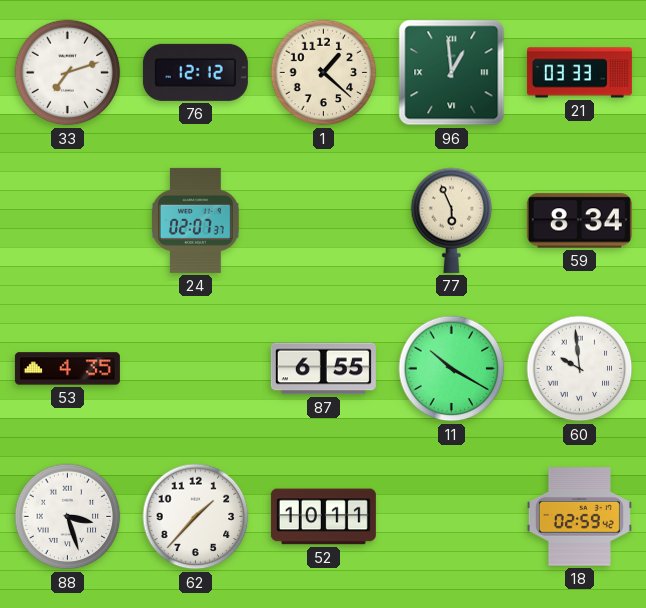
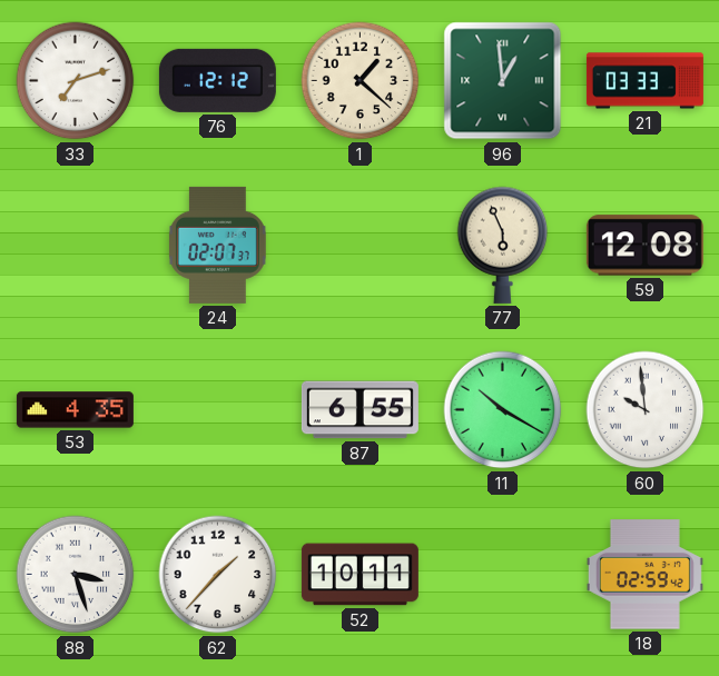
59: 8:34 -> 12:08
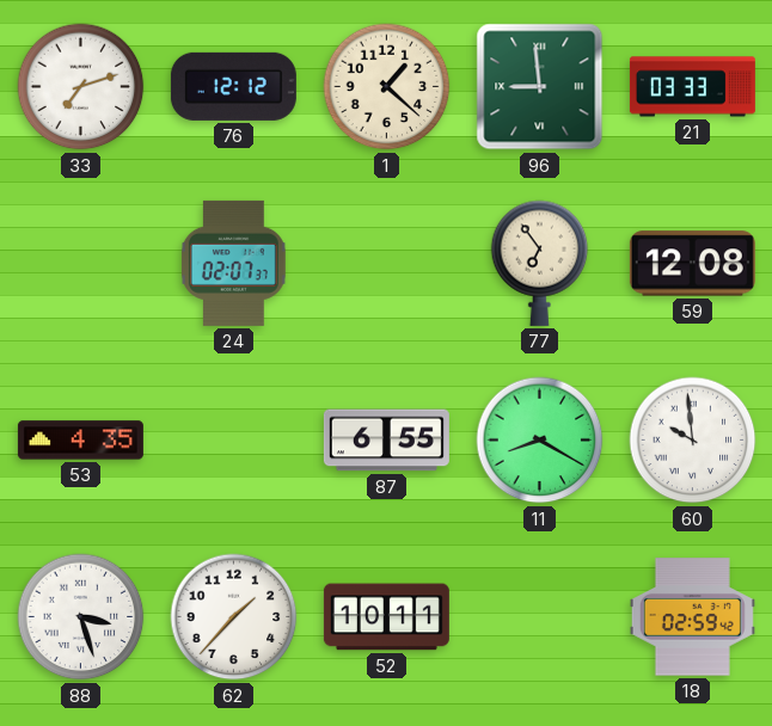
96: 12:59 -> 8:59
77: 5:56 -> 6:54
11: 10:20 -> 8:20
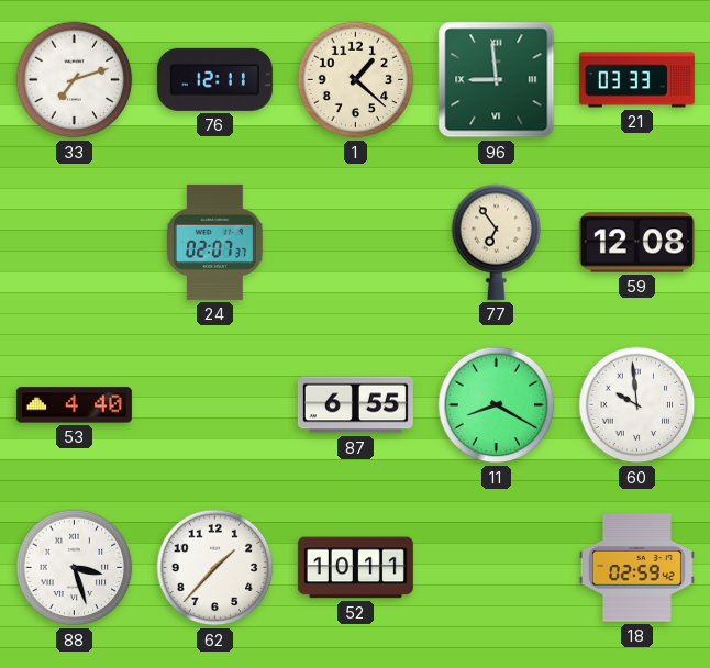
76: 12:12 -> 12:11
53: 4:35 -> 4:40
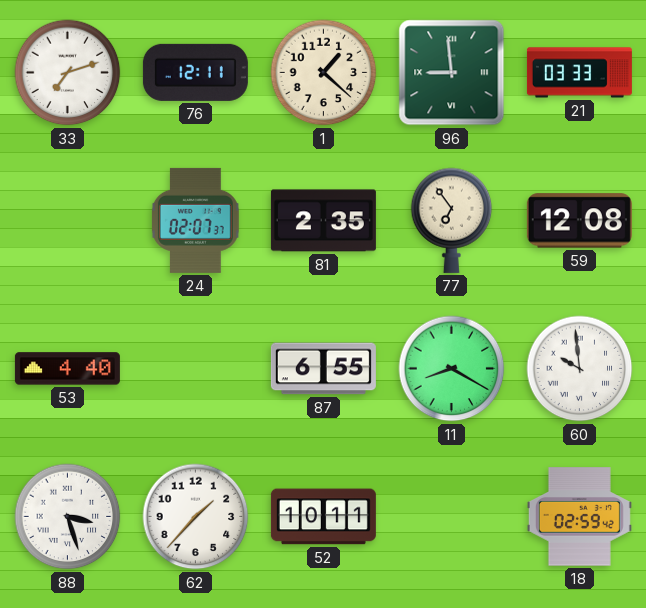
81: none -> 2:35
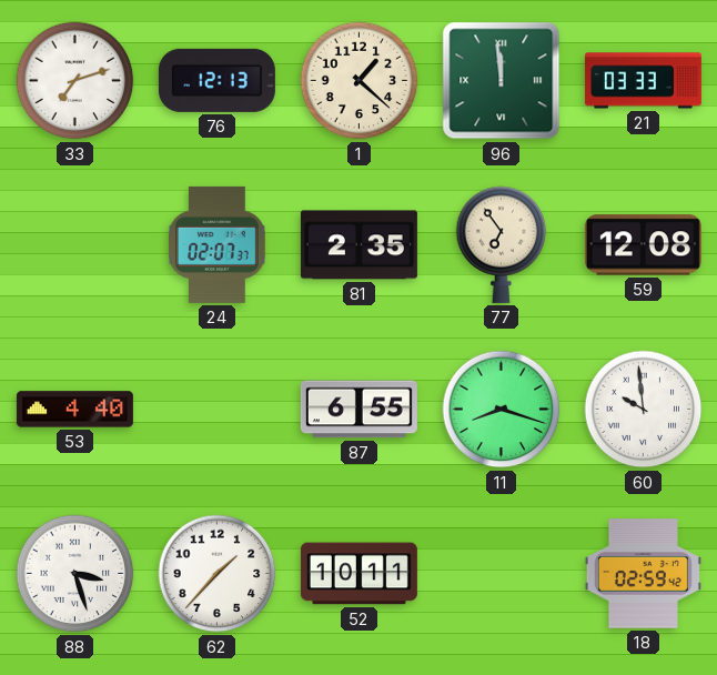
76: 12:11 -> 12:13
96: 8:59 -> 11:59
11: 8:20 -> 8:18
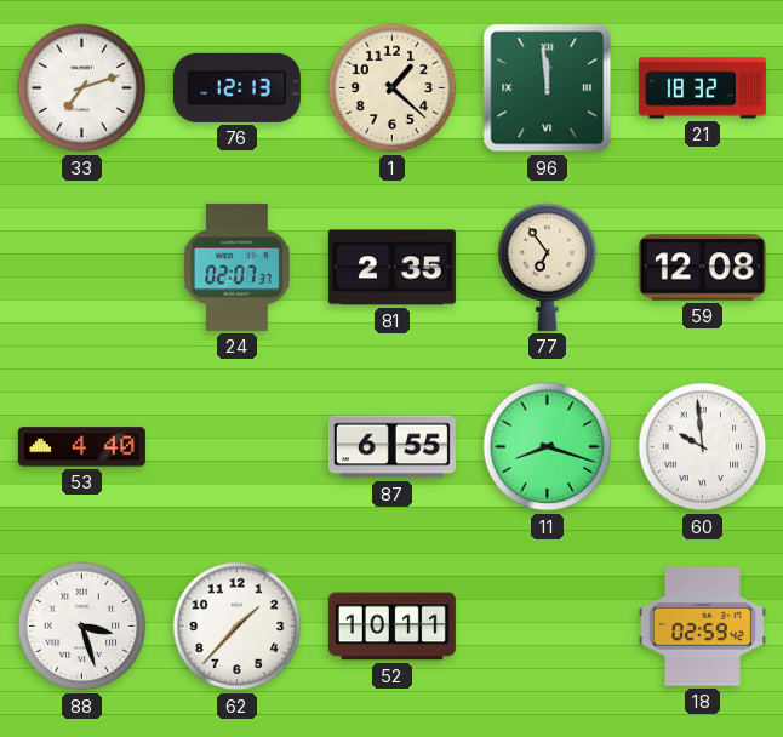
21: 03:33 -> 18:32
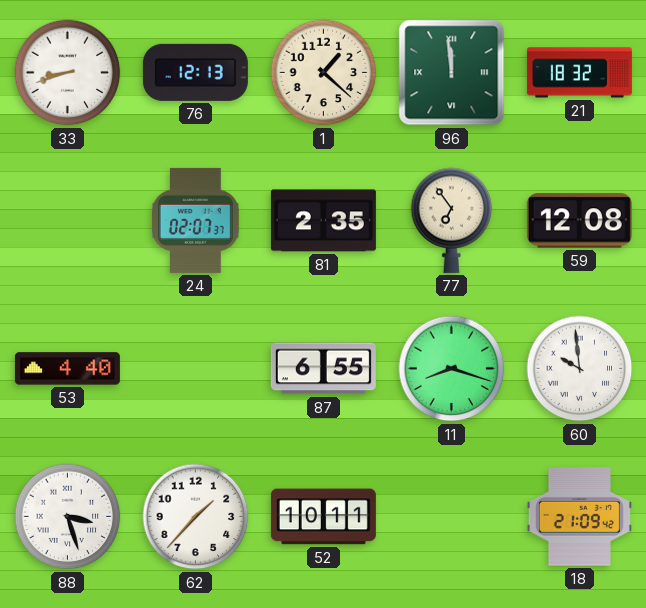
33: 7:12 -> 8:42
18: 02:59 -> 21:09
